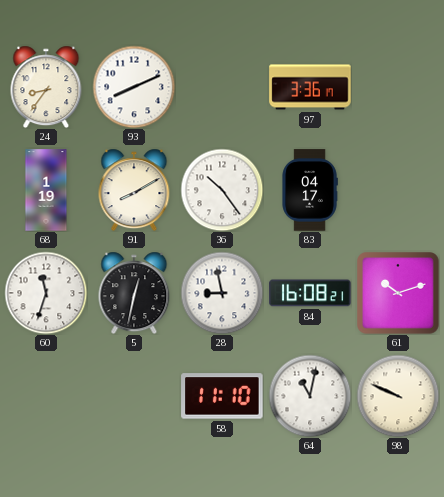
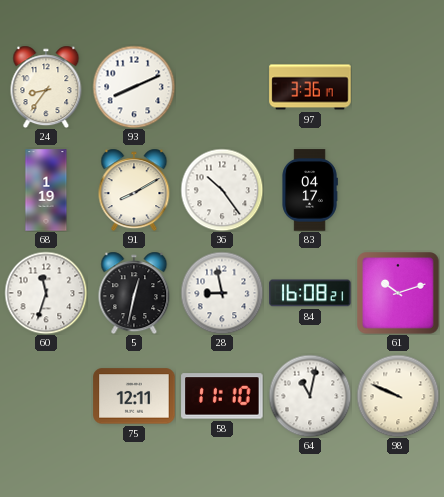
75: none -> 12:11
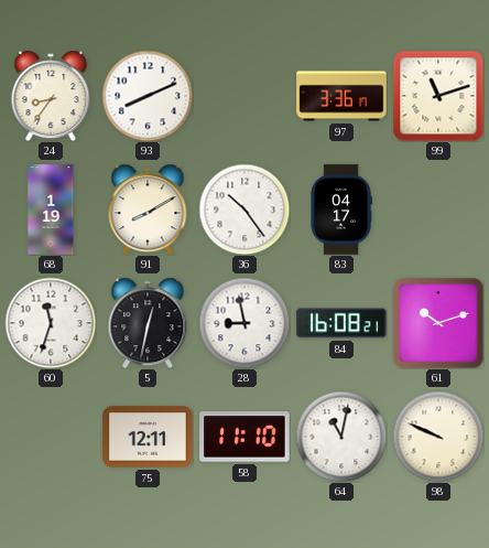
99: none -> 11:12
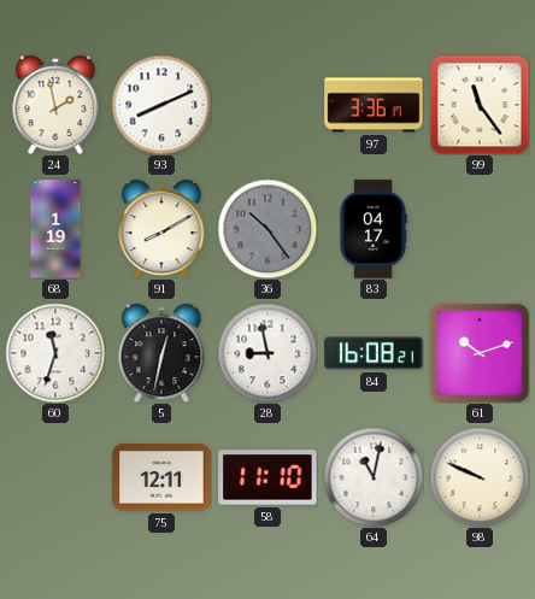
24: 8:36 -> 1:58
99: 11:12 -> 11:24
36 dial: white -> grey
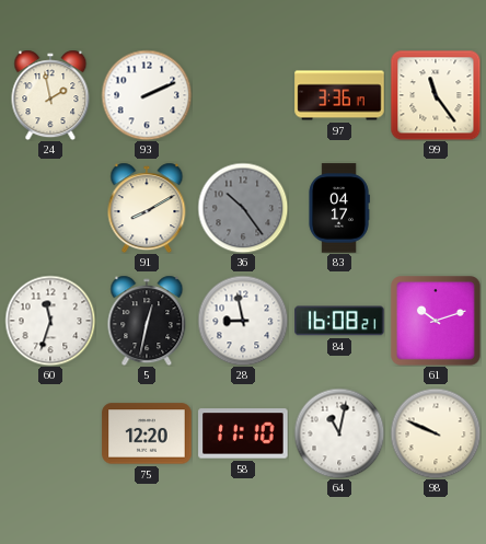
93: 8:11 -> 2:11
68: 1:19 -> none
75: 12:11 -> 12:20
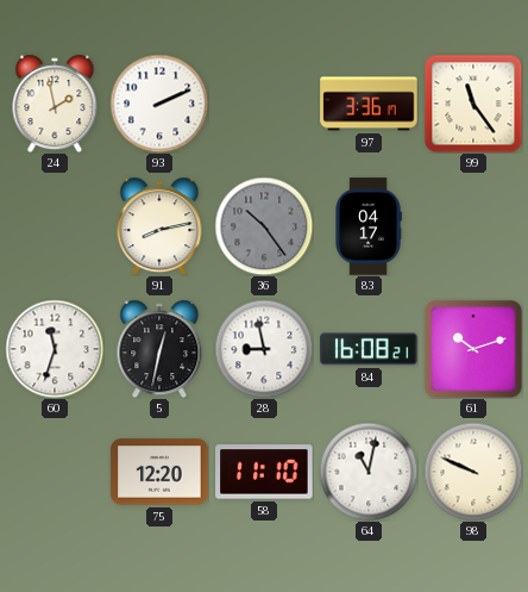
91: 8:10 -> 8:13
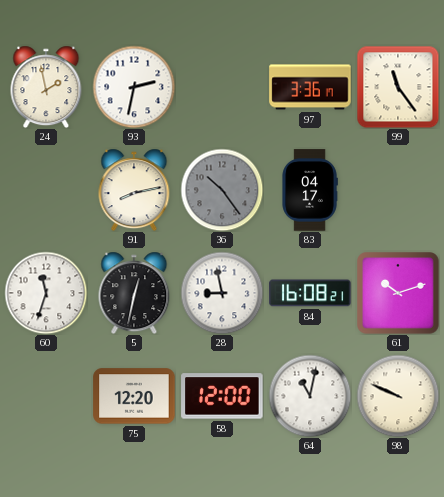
93: 2:11 -> 2:32
58: 11:10 -> 12:00
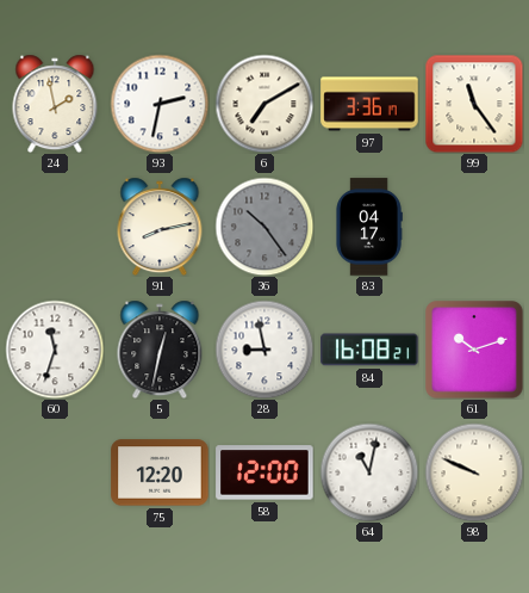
6: none -> 7:10
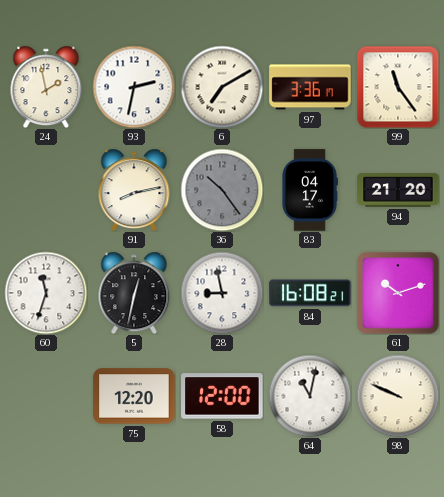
94: none -> 21:20
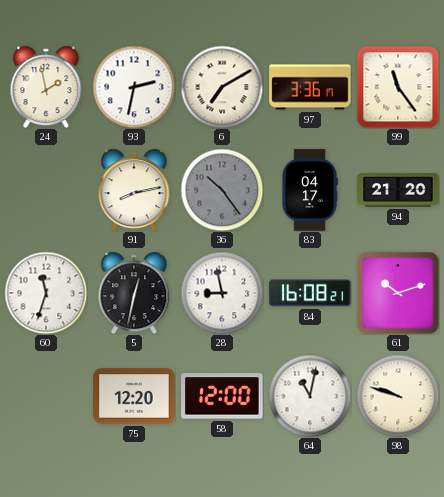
98: 9:49 -> 9:48
